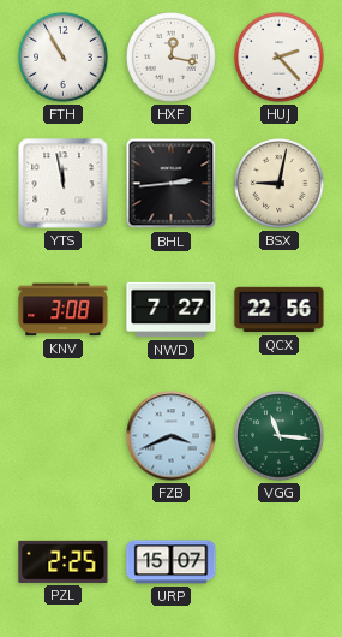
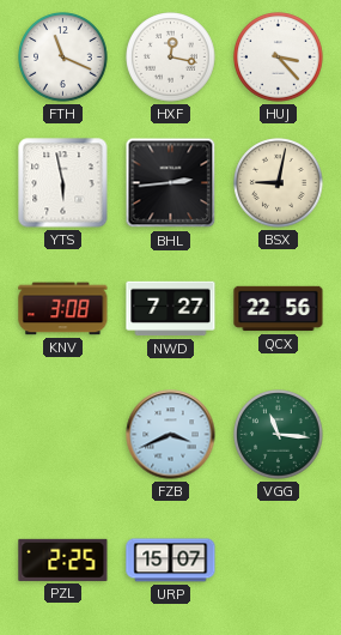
FTH: 10:55 -> 11:19
HUJ: 2:23 -> 3:23
YTS: 11:58 -> 5:58
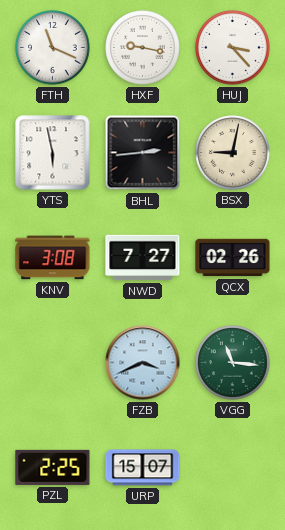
HXF: 12:17 -> 9:17
QCX: 22:56 -> 02:26
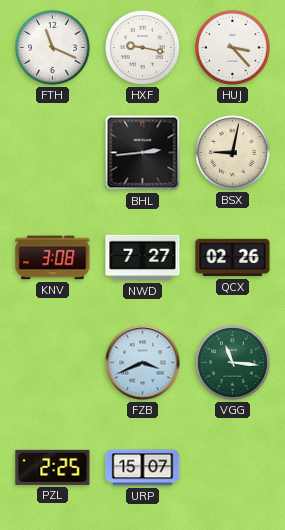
YTS: 5:58 -> none
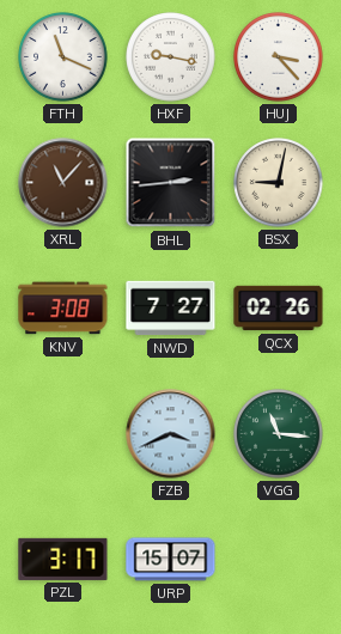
XRL: none -> 11:07
PZL: 2:25 -> 3:17
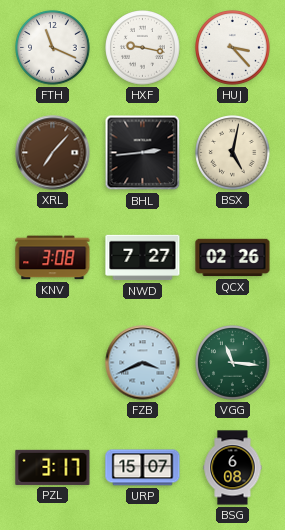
XRL: 11:07 -> 7:07
BSX: 9:02 -> 5:02
BSG: none -> 6:08
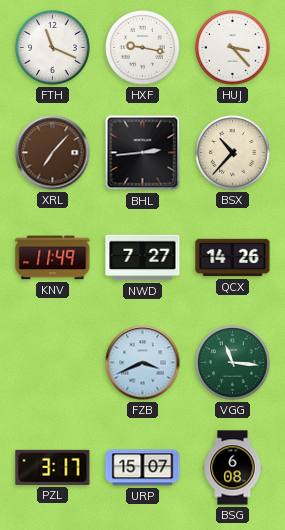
BSX: 5:02 -> 10:37
KNV: 3:08 -> 11:49
QCX: 02:26 -> 14:26
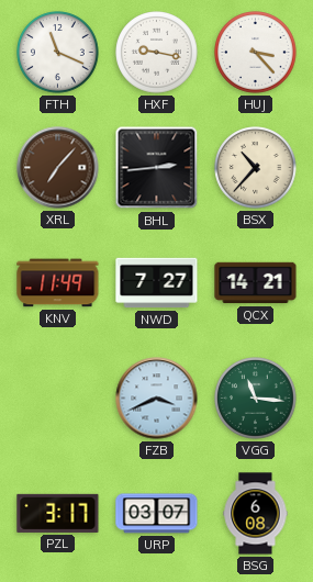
QCX: 14:26 -> 14:21
URP: 15:07 -> 03:07
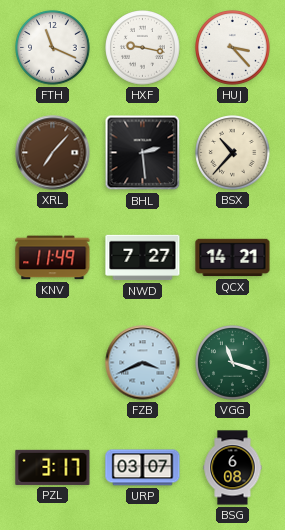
BHL: 2:44 -> 2:29
VGG: 11:16 -> 11:18
